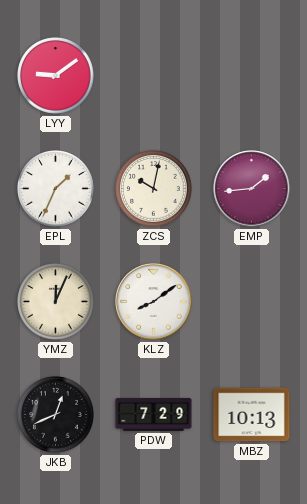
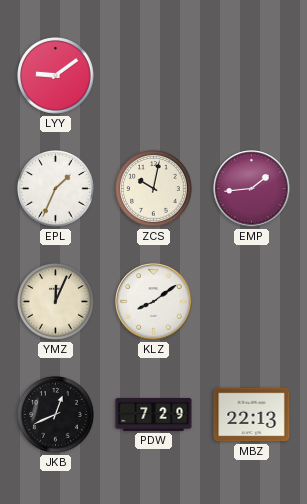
MBZ: 10:13 -> 22:13
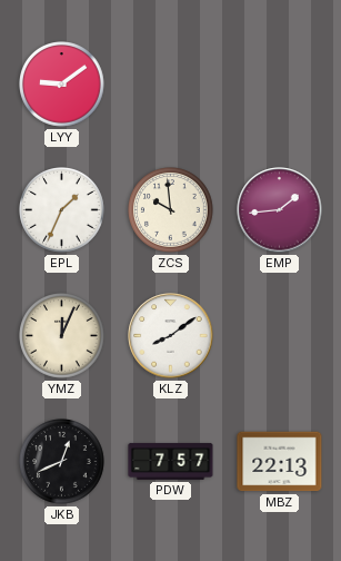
ZCS: 10:02 -> 9:59
PDW: 7:29 -> 7:57
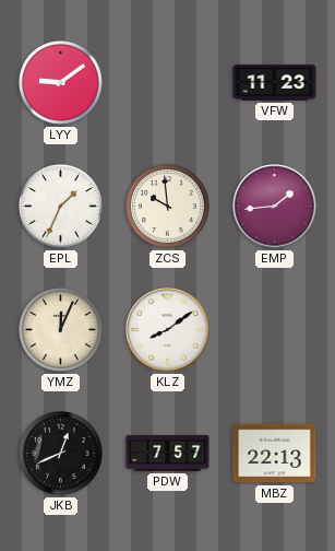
VFW: none -> 11:23
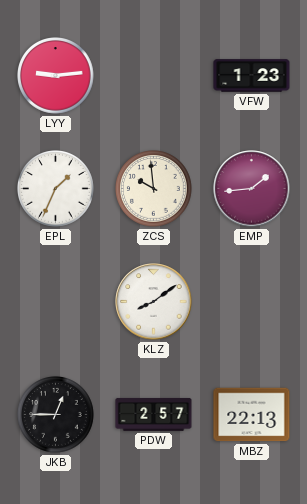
LYY: 9:09 -> 9:14
VFW: 11:23 -> 1:23
YMZ: 12:04 -> none
JKB: 12:41 -> 12:45
PDW: 7:57 -> 2:57
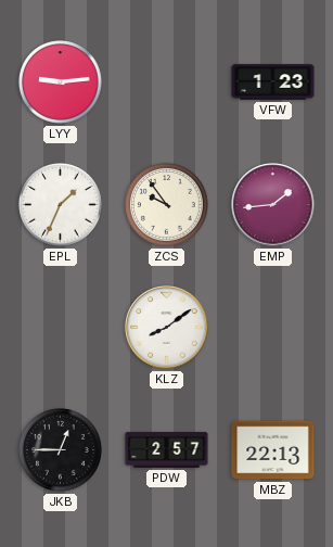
ZCS: 9:59 -> 9:54
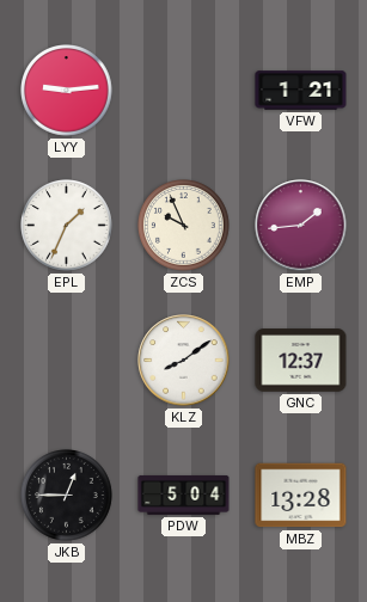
VFW: 1:23 -> 1:21
ZCS: 9:54 -> 9:56
GNC: none -> 12:37
PDW: 2:57 -> 5:04
MBZ: 22:13 -> 13:28
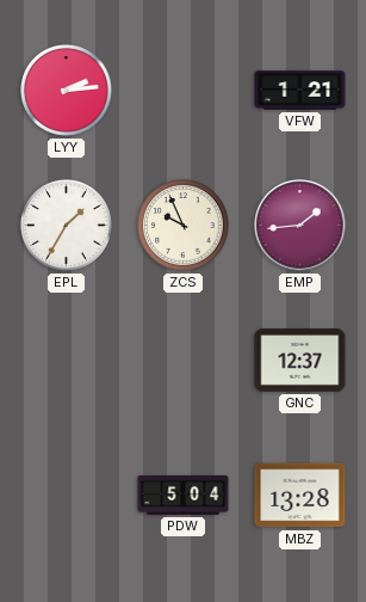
LYY: 9:14 -> 2:14
EPL: 1:34 -> 1:35
KLZ: 8:09 -> none
JKB: 12:45 -> none
